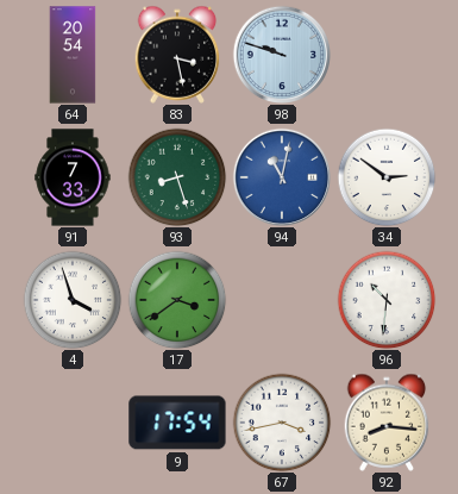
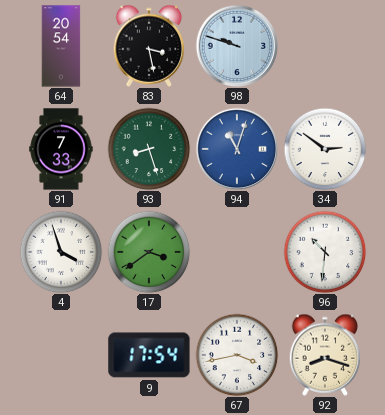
94: 11:02 -> 11:03
92: 8:16 -> 8:18
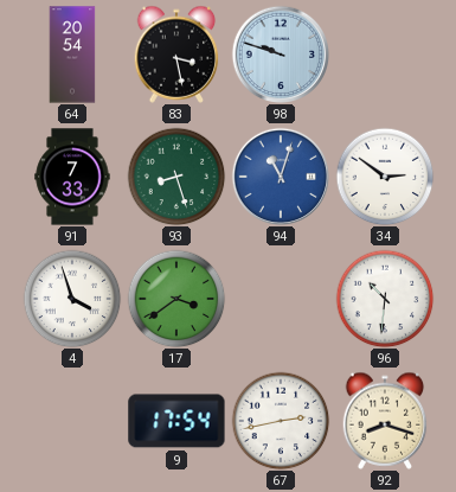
67: 3:43 -> 2:43
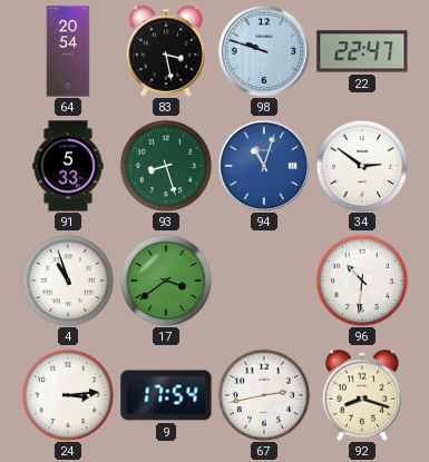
22: none -> 22:47
91: 7:33 -> 5:33
4: 3:57 -> 10:57
24: none -> 3:14
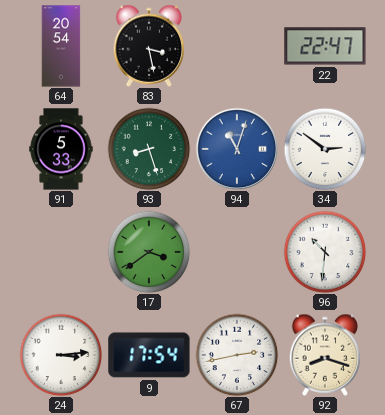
98: 9:48 -> none
4: 10:57 -> none
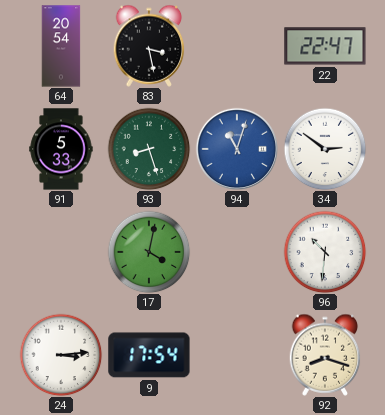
17: 3:39 -> 4:02
67: 2:43 -> none
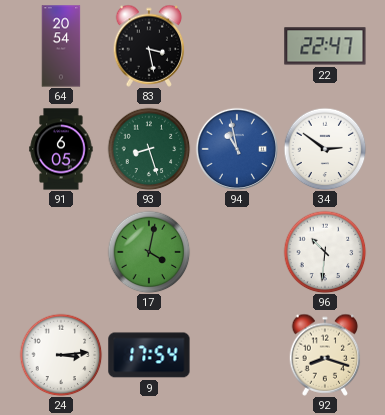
91: 5:33 -> 6:05
94: 11:03 -> 10:58
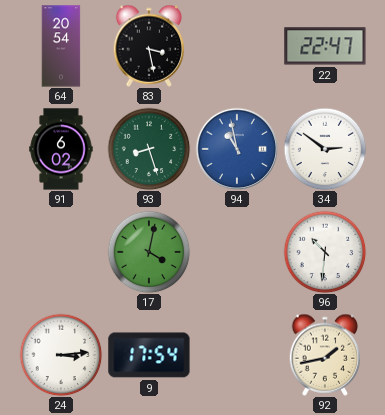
91: 6:05 -> 6:02
92: 8:18 -> 1:43
